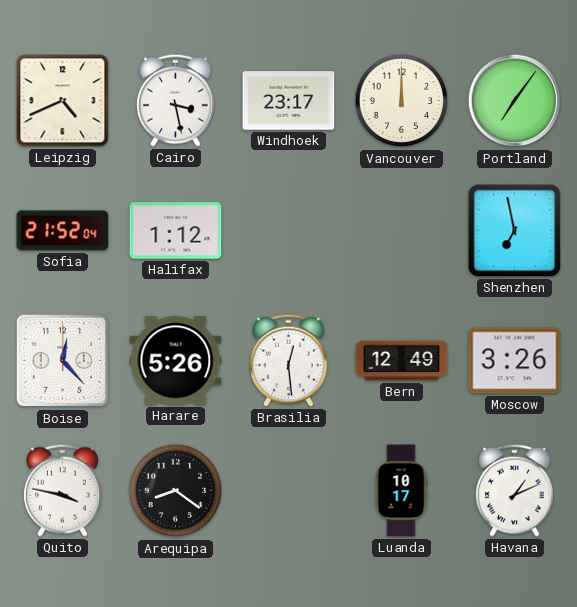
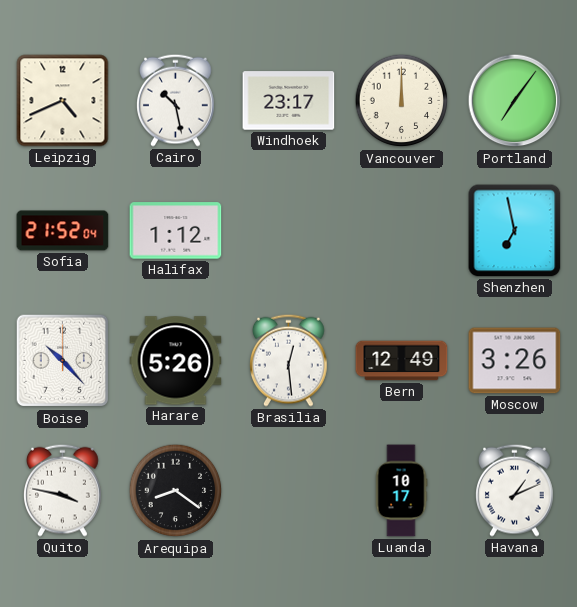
Cairo: 3:28 -> 10:28
Boise: 12:23 -> 10:23
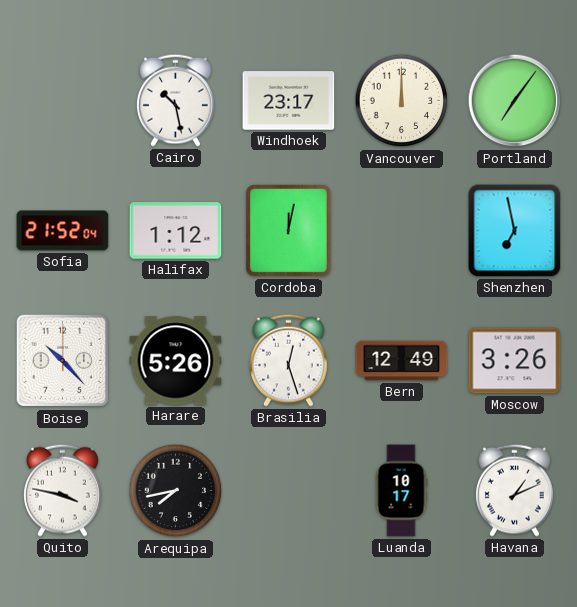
Leipzig: 4:41 -> none
Cordoba: none -> 12:02
Brasilia: 12:29 -> 12:27
Arequipa: 8:21 -> 7:43
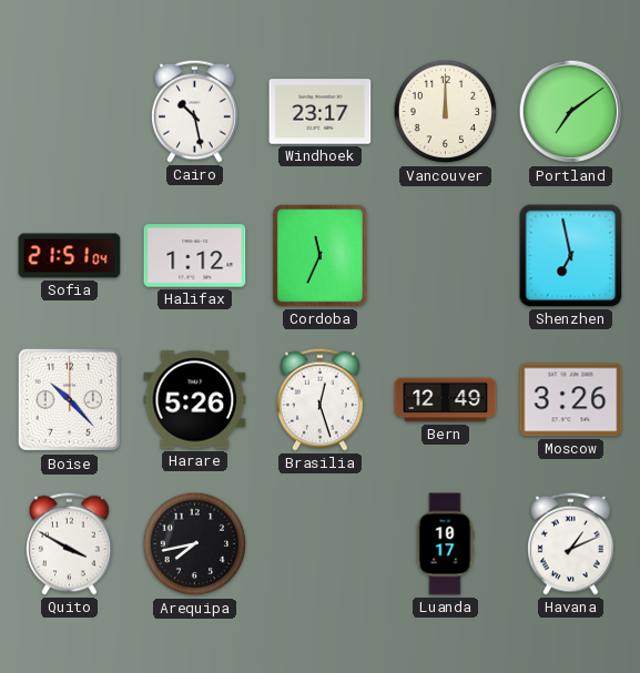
Portland: 7:06 -> 7:09
Sofia: 21:52 -> 21:51
Cordoba: 12:02 -> 11:34
Quito: 3:47 -> 3:50
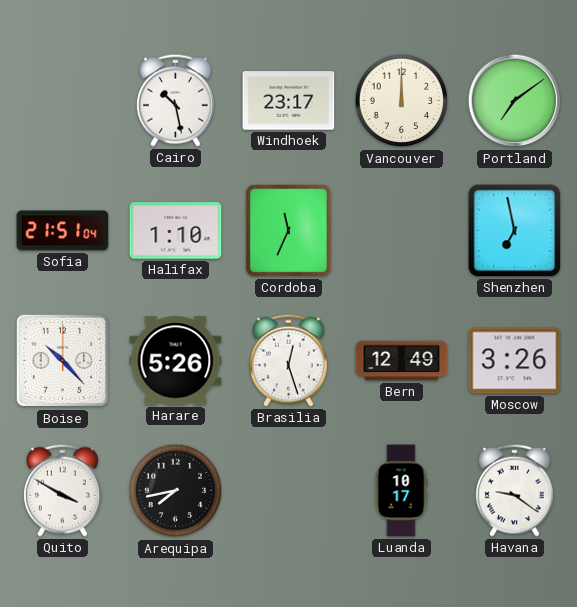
Halifax: 1:12 -> 1:10
Havana: 1:11 -> 9:21
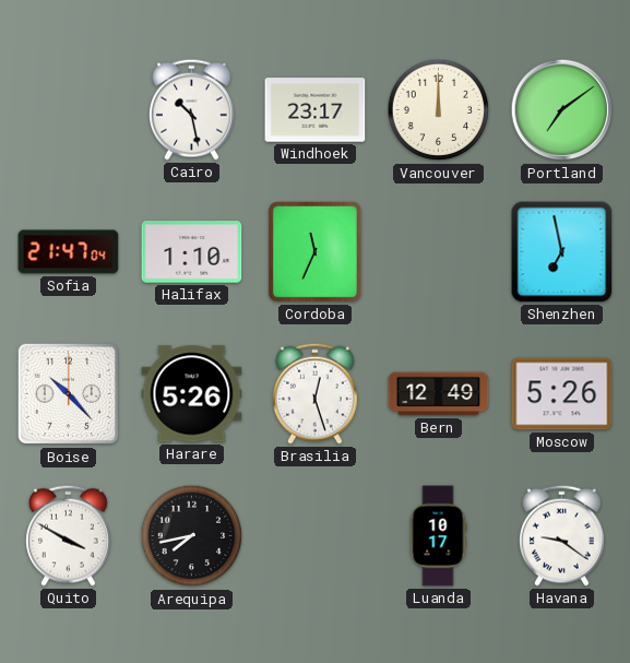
Sofia: 21:51 -> 21:47
Moscow: 3:26 -> 5:26
